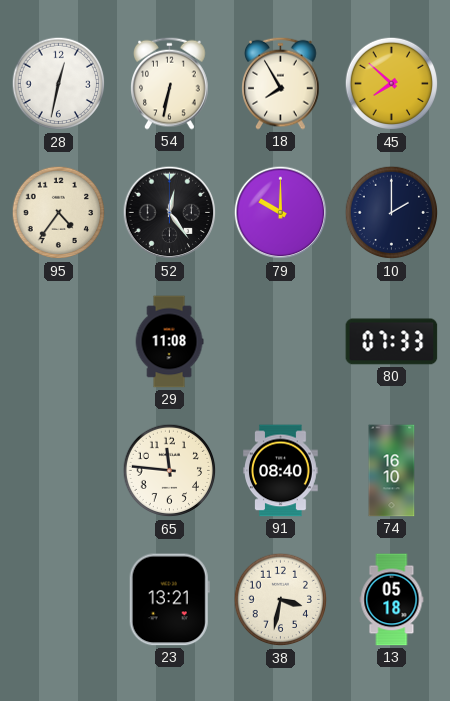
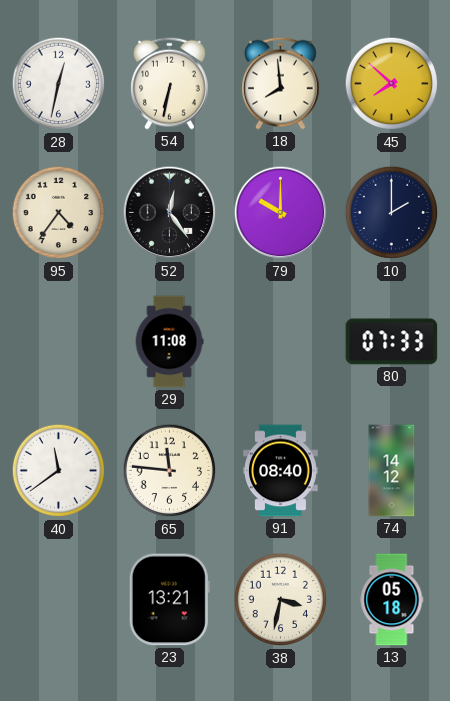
18: 7:55 -> 7:59
40: none -> 11:39
74: 16:10 -> 14:12
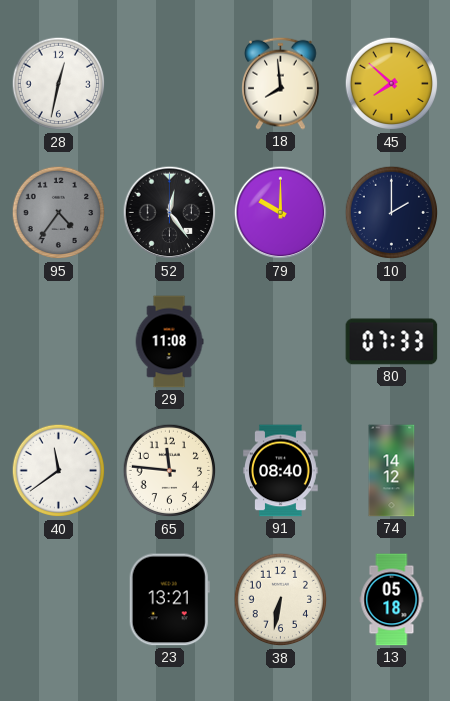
54: 6:32 -> none
95 dial: cream -> grey
38: 3:32 -> 6:32
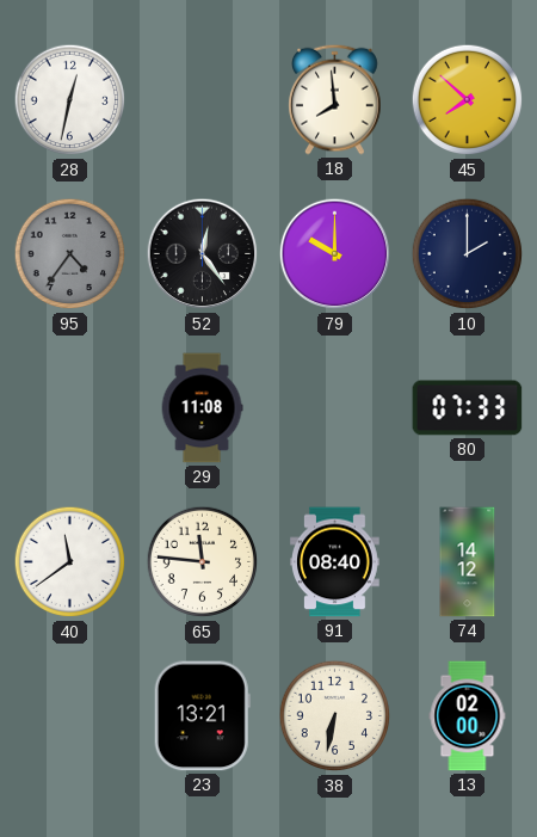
13: 05:18 -> 02:00
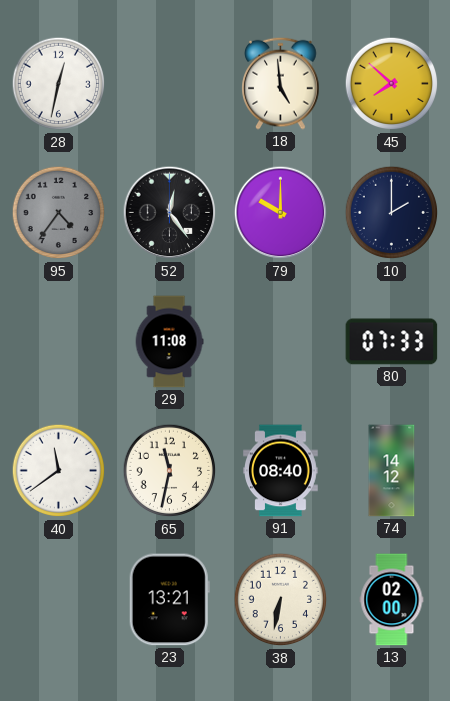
18: 7:59 -> 4:59
65: 11:46 -> 11:32
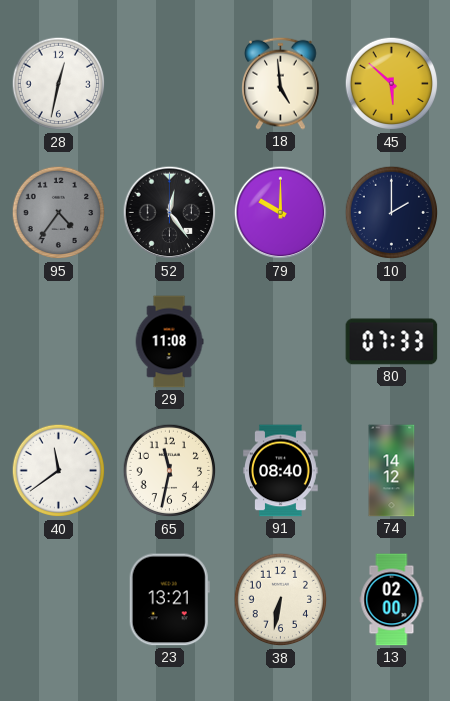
45: 7:52 -> 5:52
